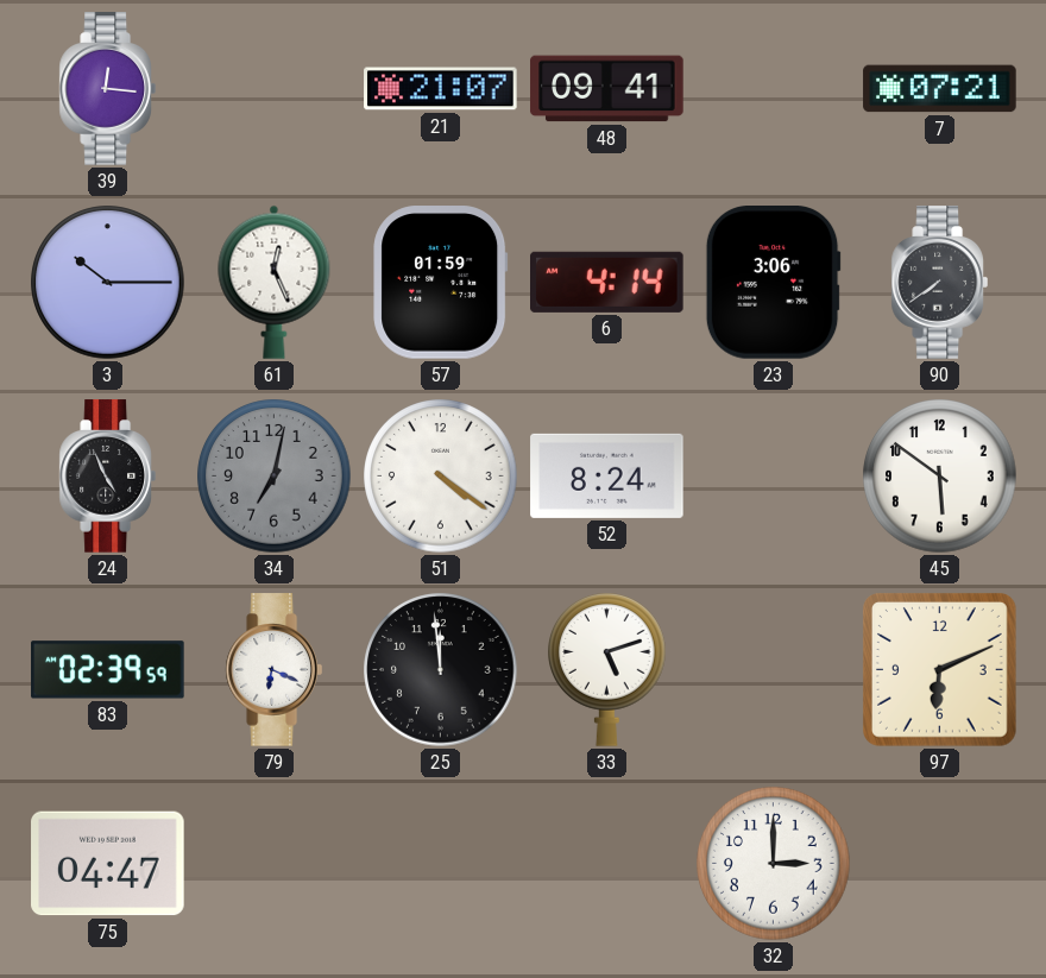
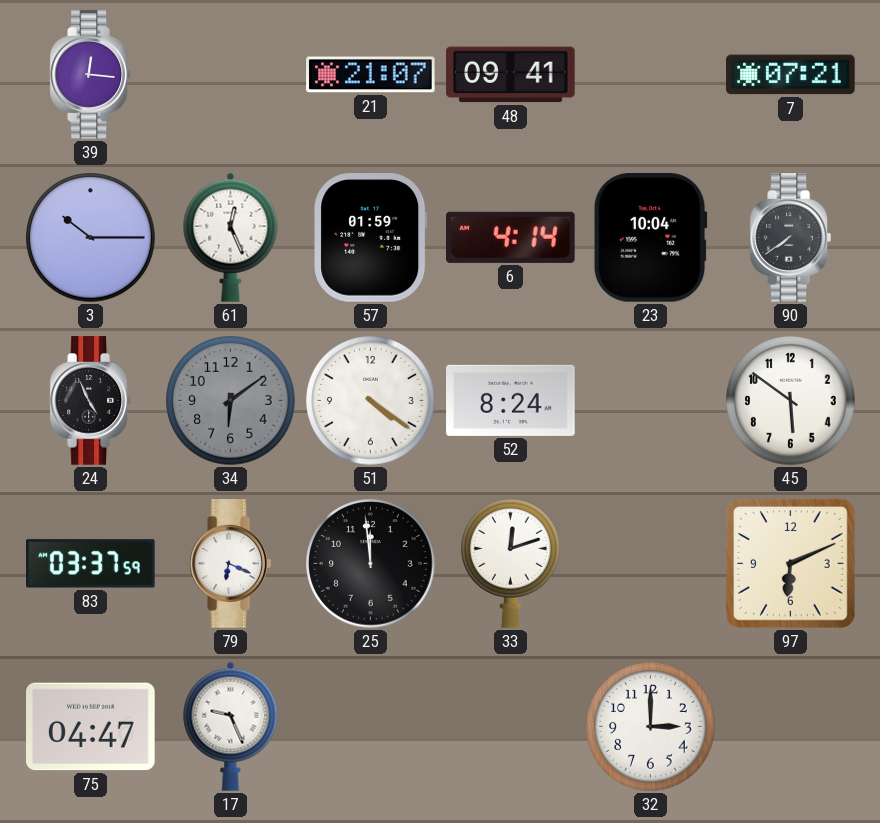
23: 3:06 -> 10:04
34: 7:02 -> 6:09
83: 02:39 -> 03:37
33: 5:12 -> 12:12
17: none -> 9:26
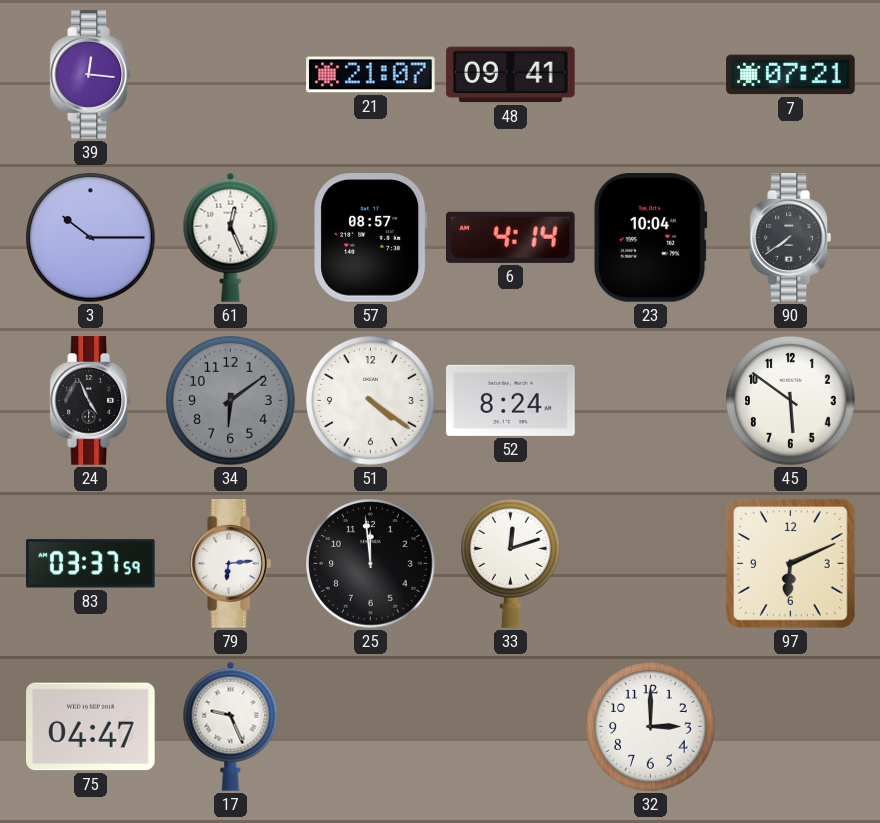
57: 01:59 -> 08:57
79: 6:19 -> 6:14
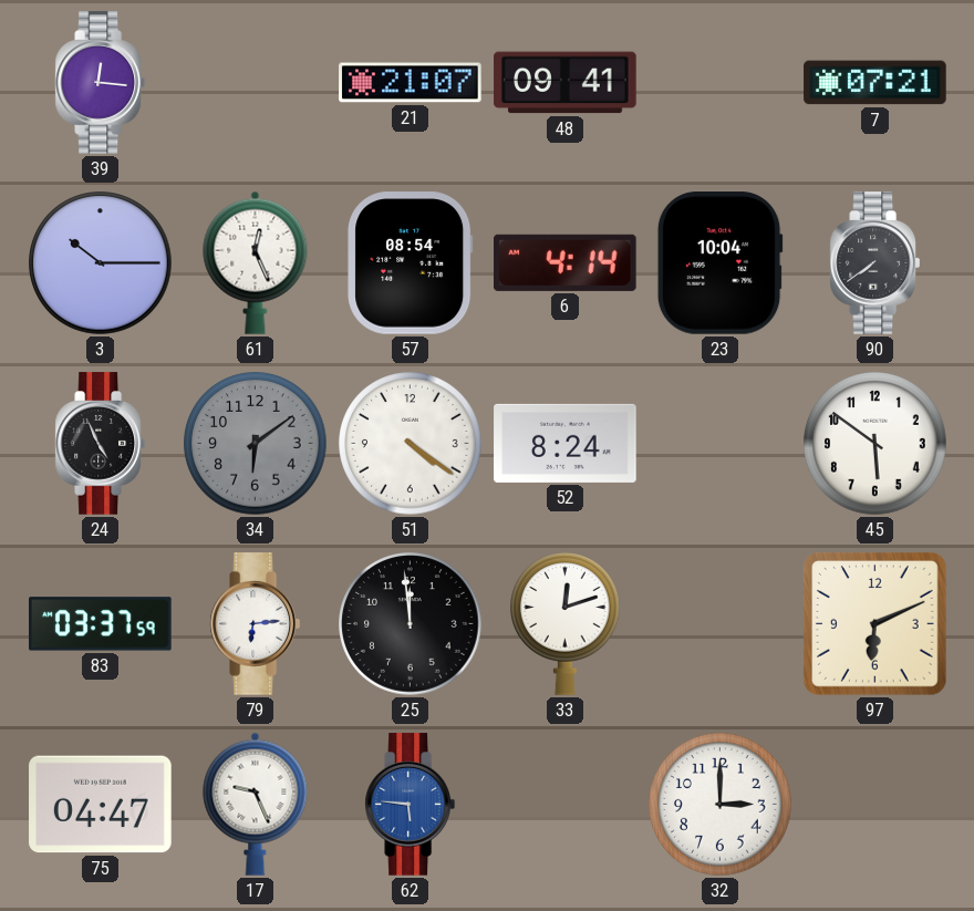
57: 08:57 -> 08:54
62: none -> 5:46
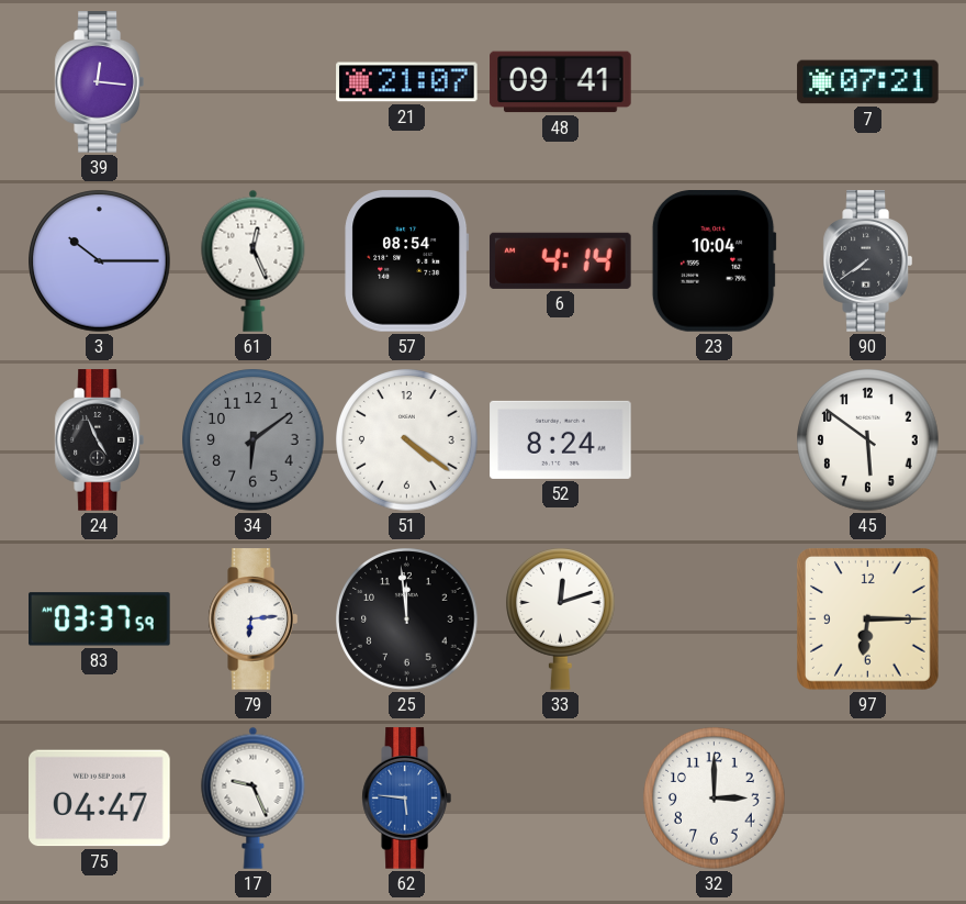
97: 6:11 -> 6:15
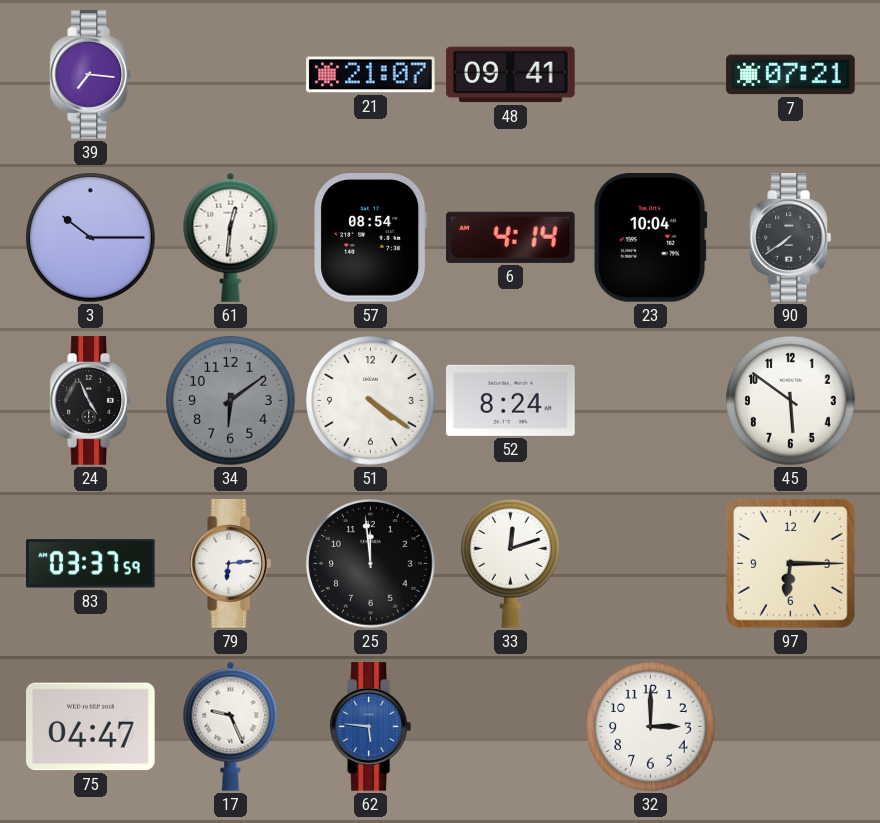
39: 12:16 -> 7:16
61: 12:26 -> 12:31
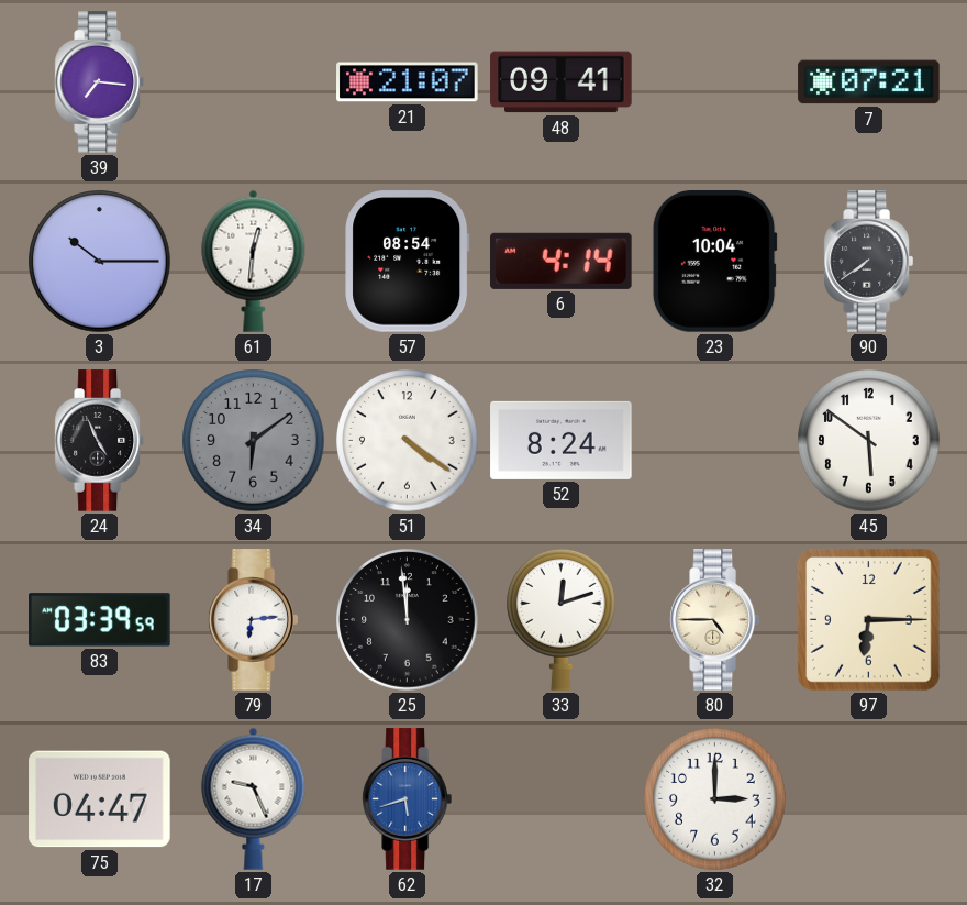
83: 03:37 -> 03:39
80: none -> 4:45
62: 5:46 -> 5:42
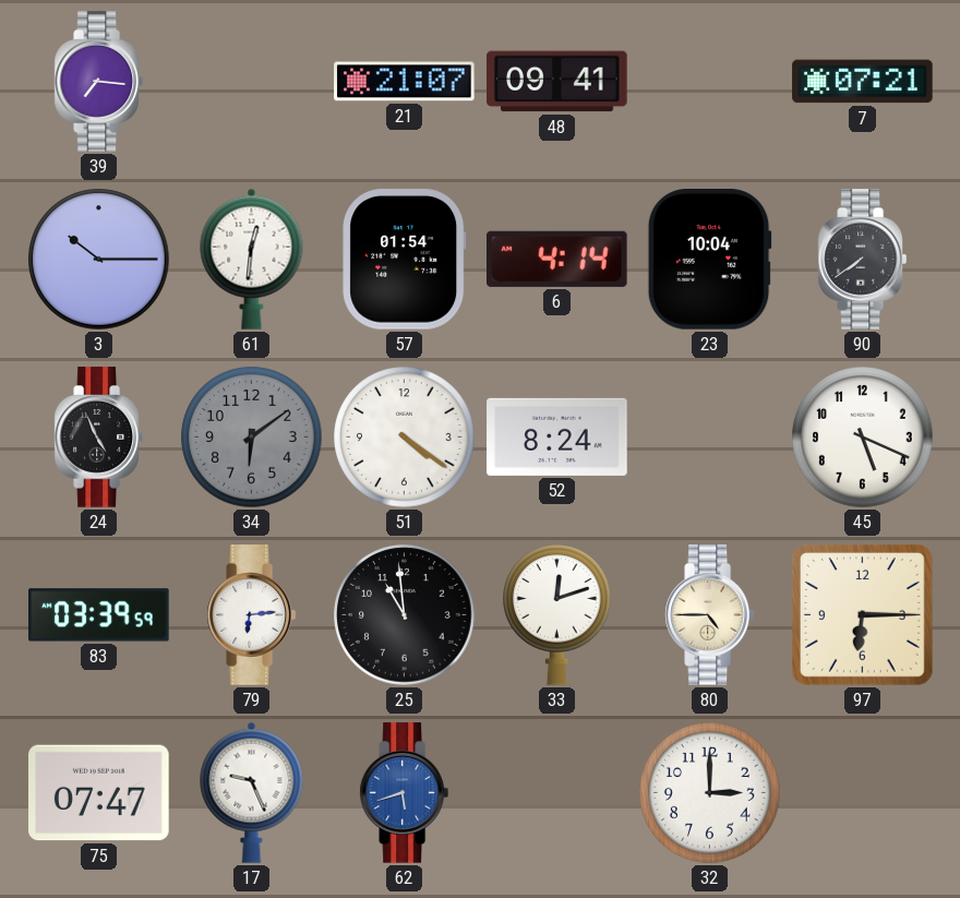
57: 08:54 -> 01:54
45: 5:51 -> 5:19
25: 11:59 -> 10:59
75: 04:47 -> 07:47
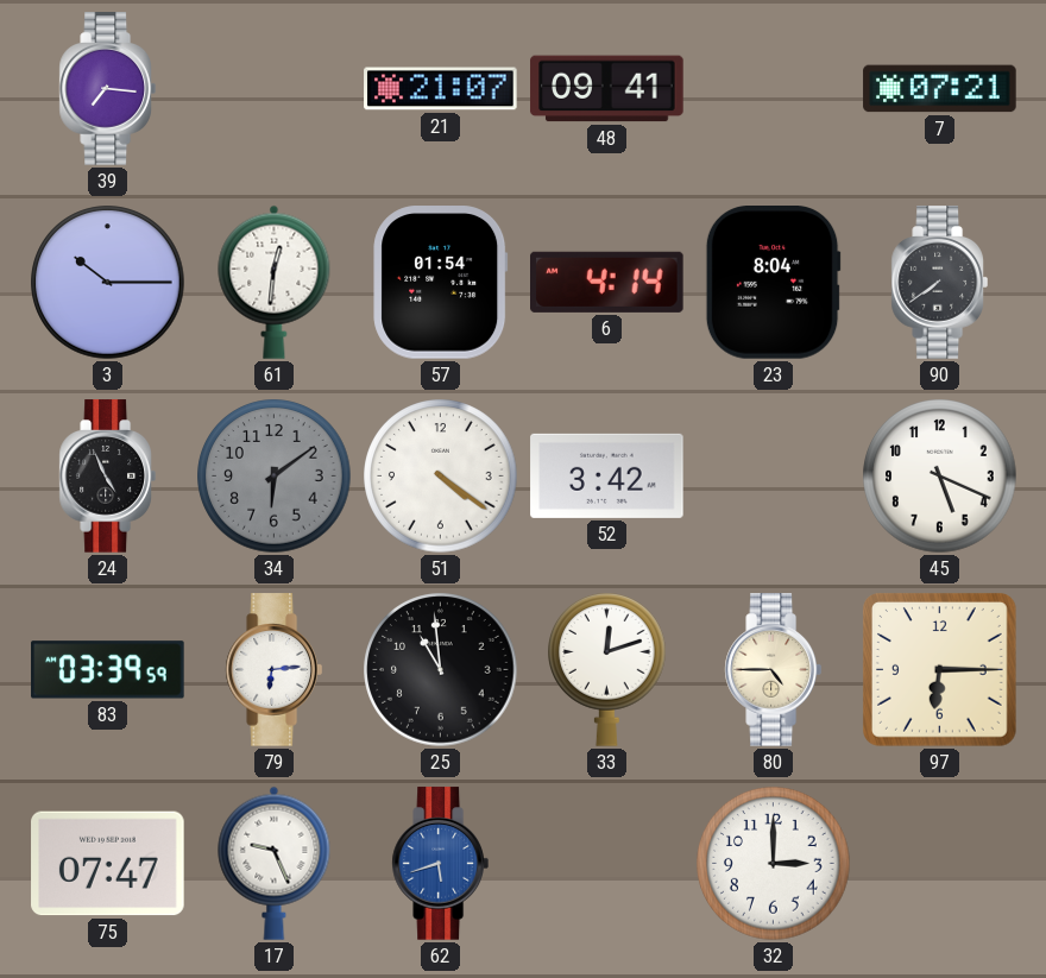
23: 10:04 -> 8:04
52: 8:24 -> 3:42
